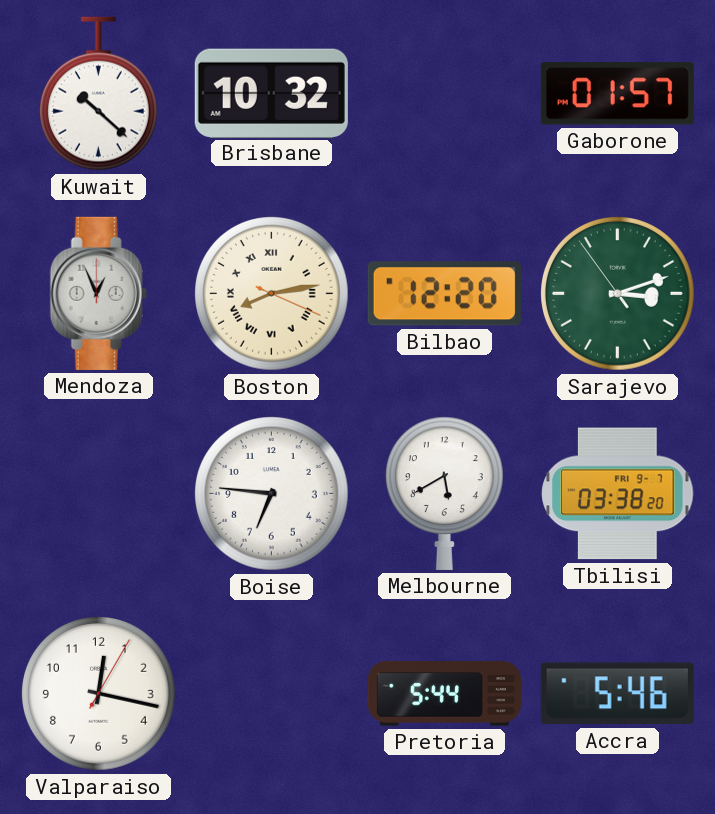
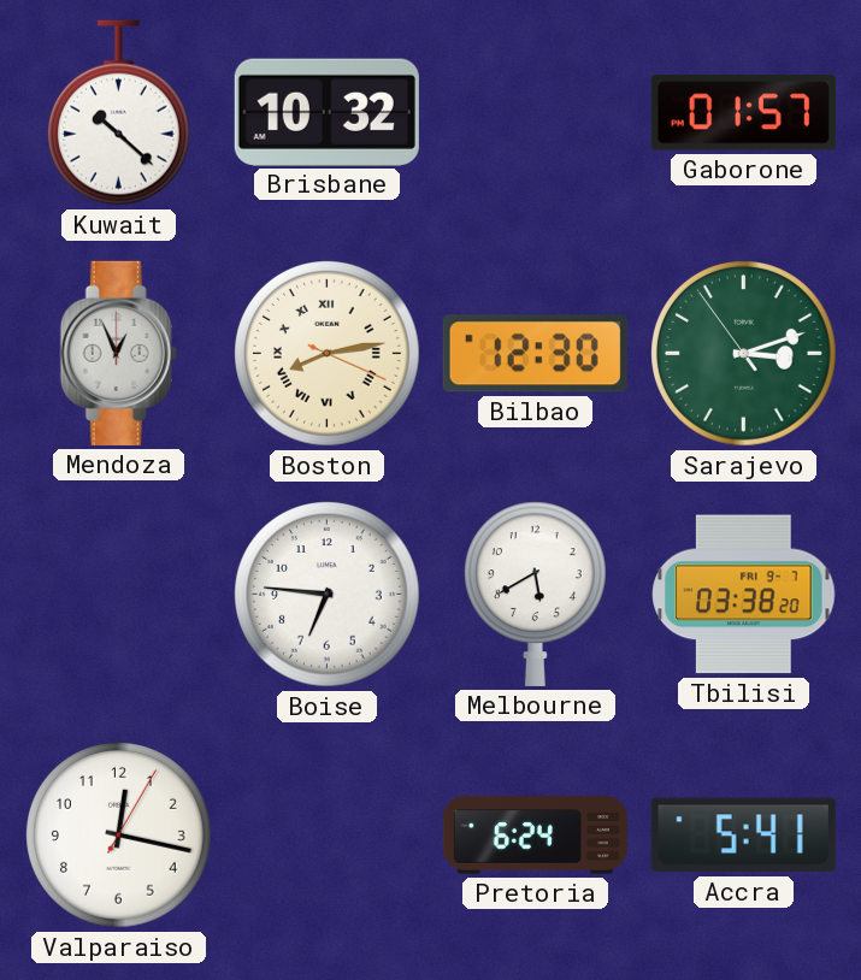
Bilbao: 12:20 -> 12:30
Pretoria: 5:44 -> 6:24
Accra: 5:46 -> 5:41
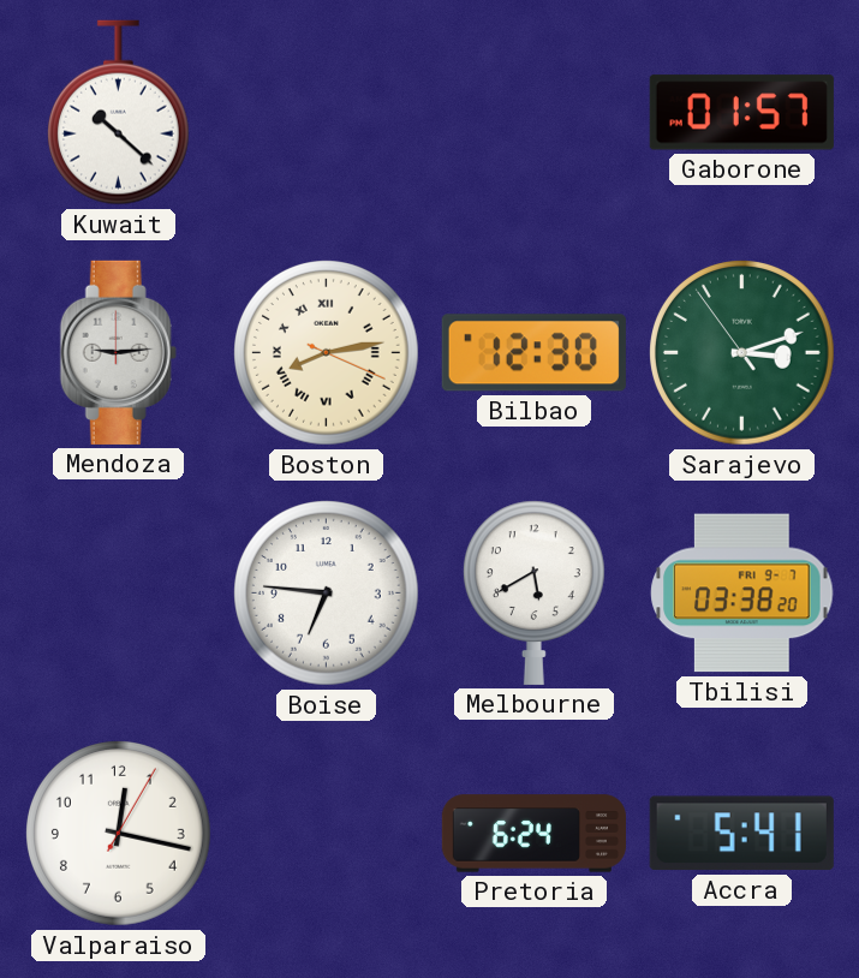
Brisbane: 10:32 -> none
Mendoza: 12:56 -> 9:14
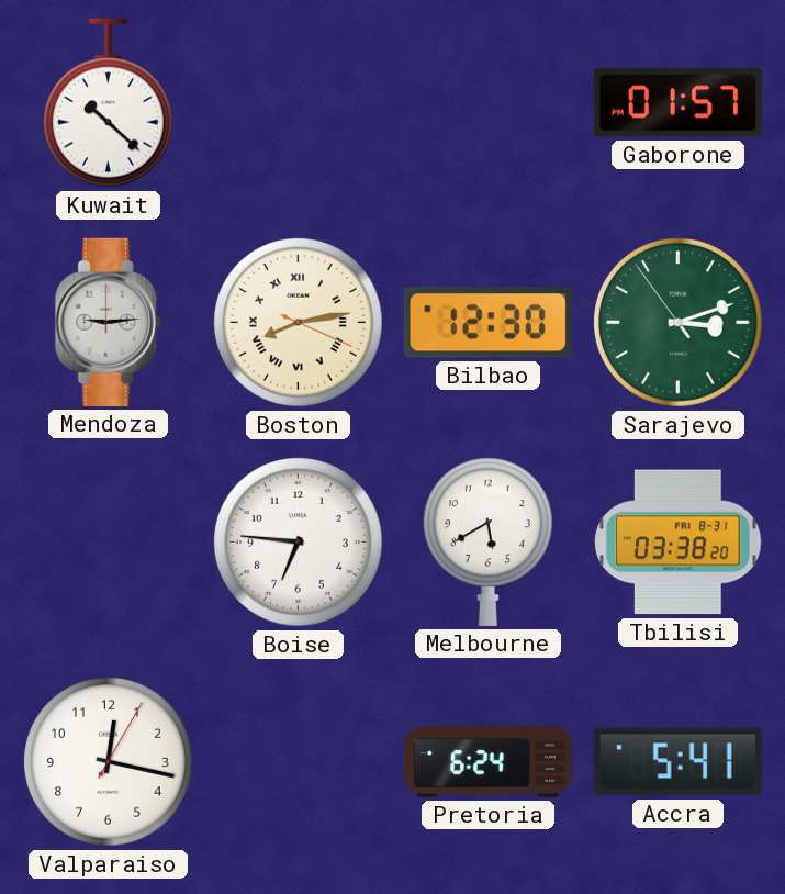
Tbilisi date: FRI 9-7 -> FRI 8-31
